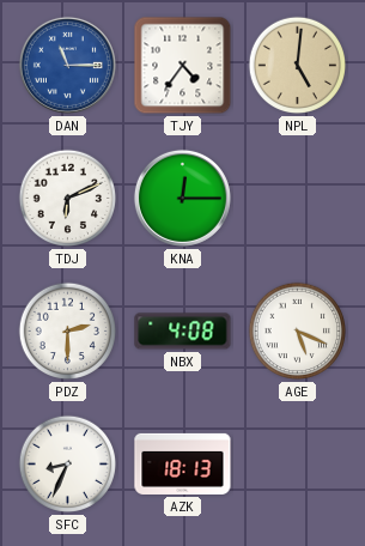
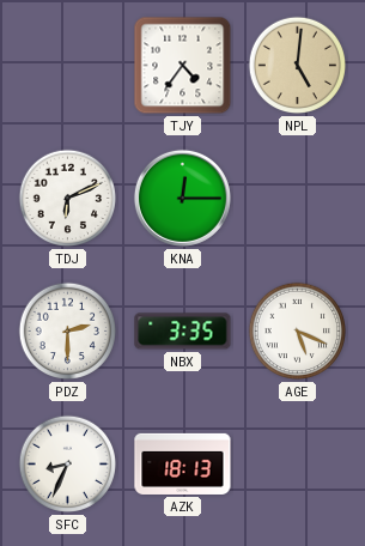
DAN: 11:15 -> none
NBX: 4:08 -> 3:35
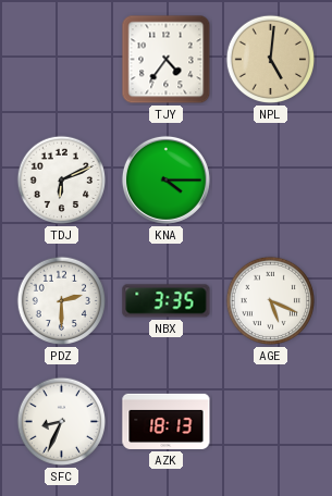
KNA: 12:15 -> 4:15
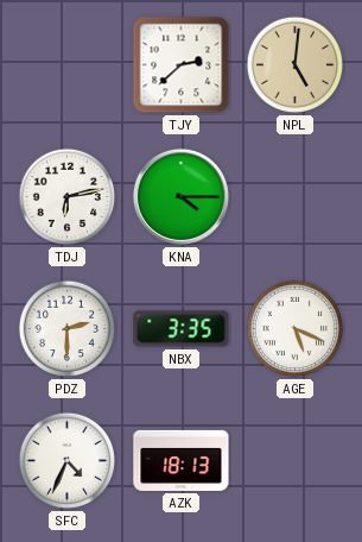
TJY: 4:36 -> 2:38
TDJ: 6:11 -> 6:13
SFC: 8:34 -> 4:34
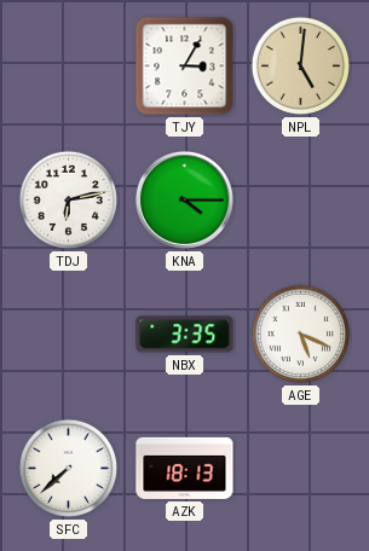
TJY: 2:38 -> 3:05
PDZ: 2:30 -> none
SFC: 4:34 -> 7:38
